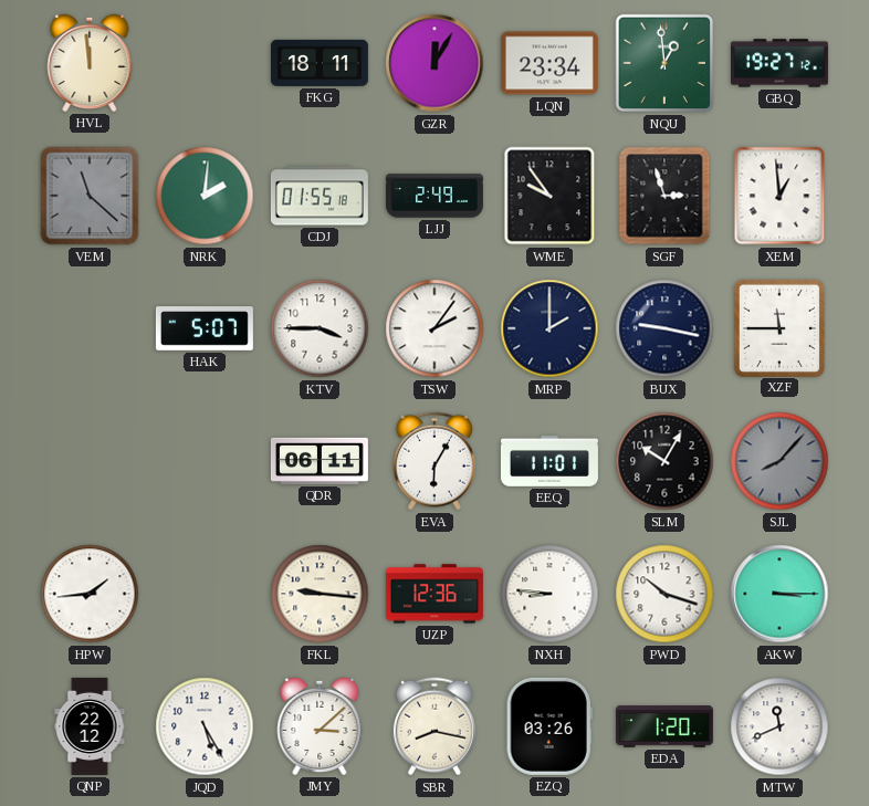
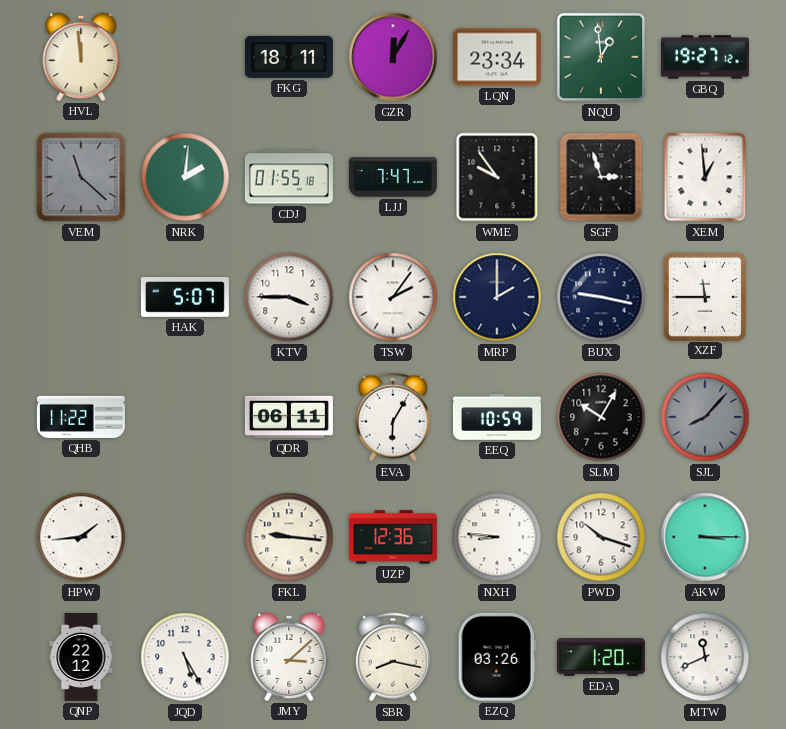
LJJ: 2:49 -> 7:47
QHB: none -> 11:22
EEQ: 11:01 -> 10:59
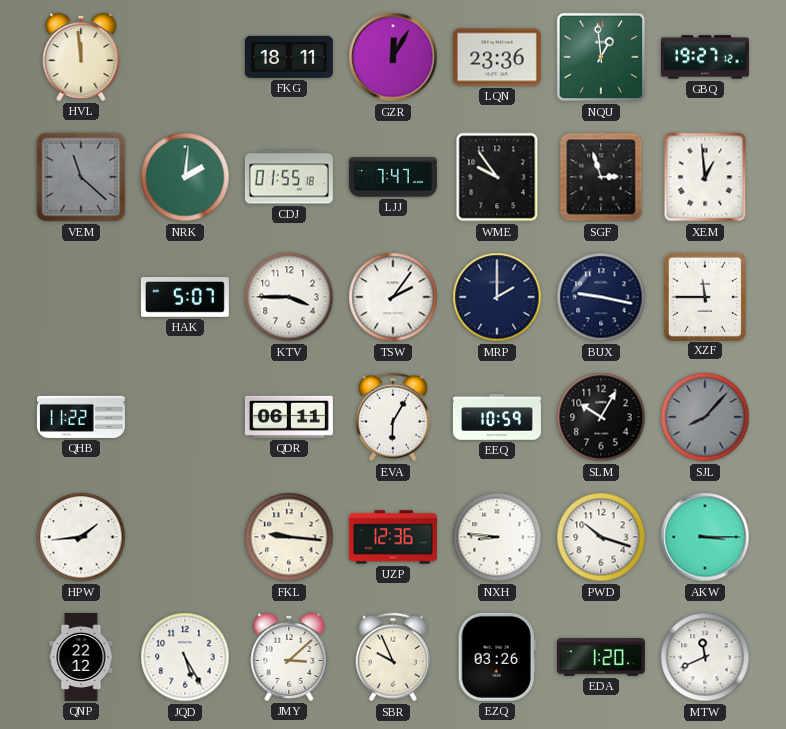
LQN: 23:34 -> 23:36
SBR: 8:17 -> 9:56
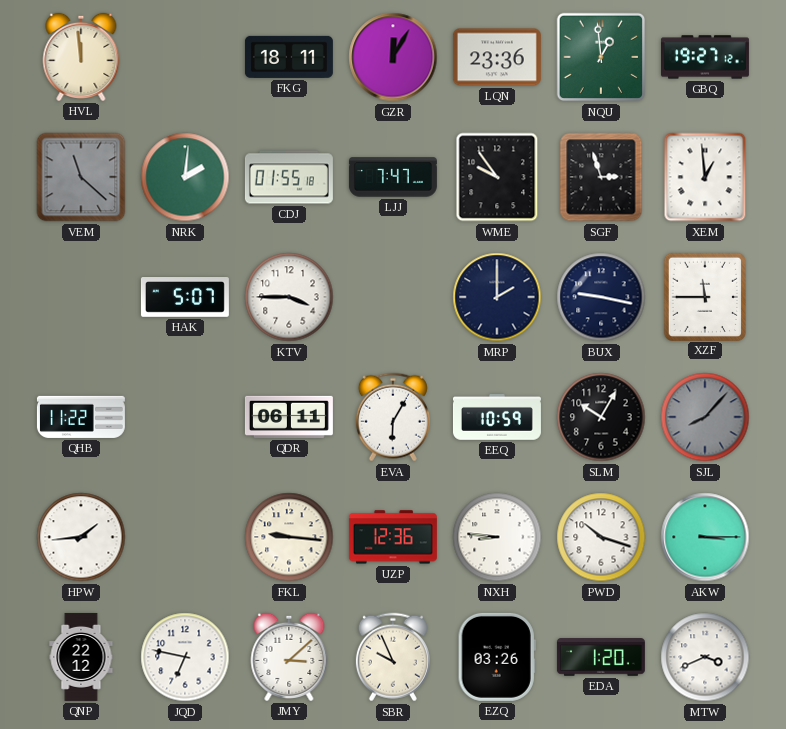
TSW: 2:06 -> none
JQD: 5:25 -> 6:47
MTW: 11:41 -> 3:41
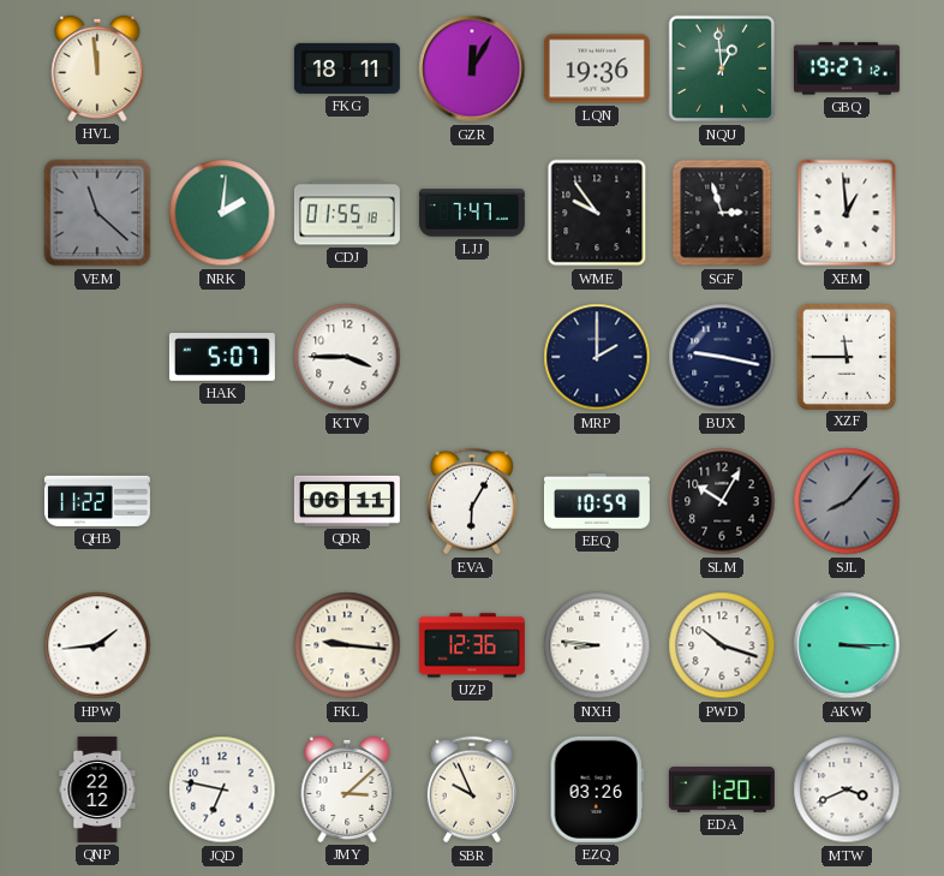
LQN: 23:36 -> 19:36
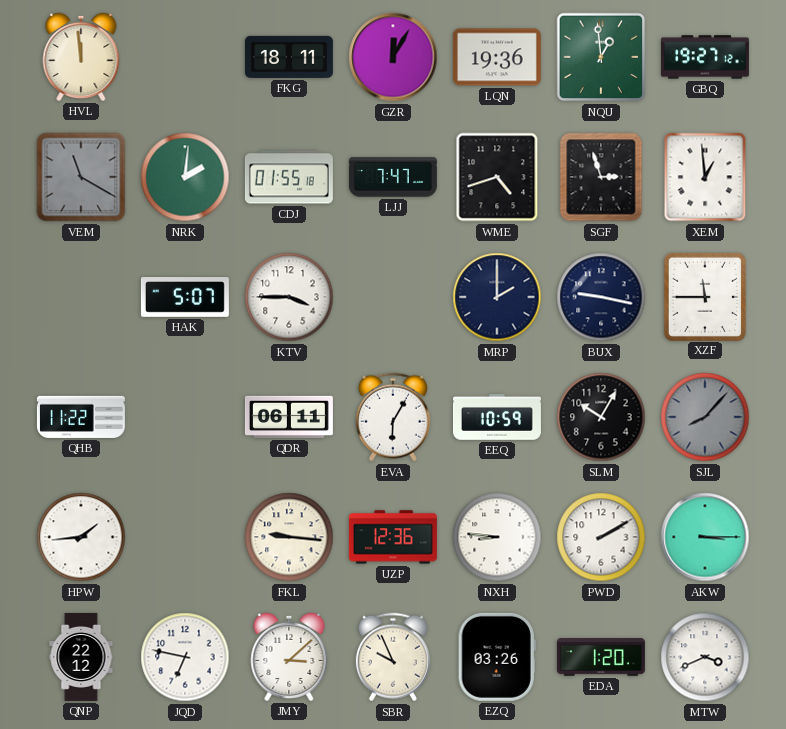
VEM: 11:22 -> 11:20
WME: 9:54 -> 4:42
PWD: 10:18 -> 2:10
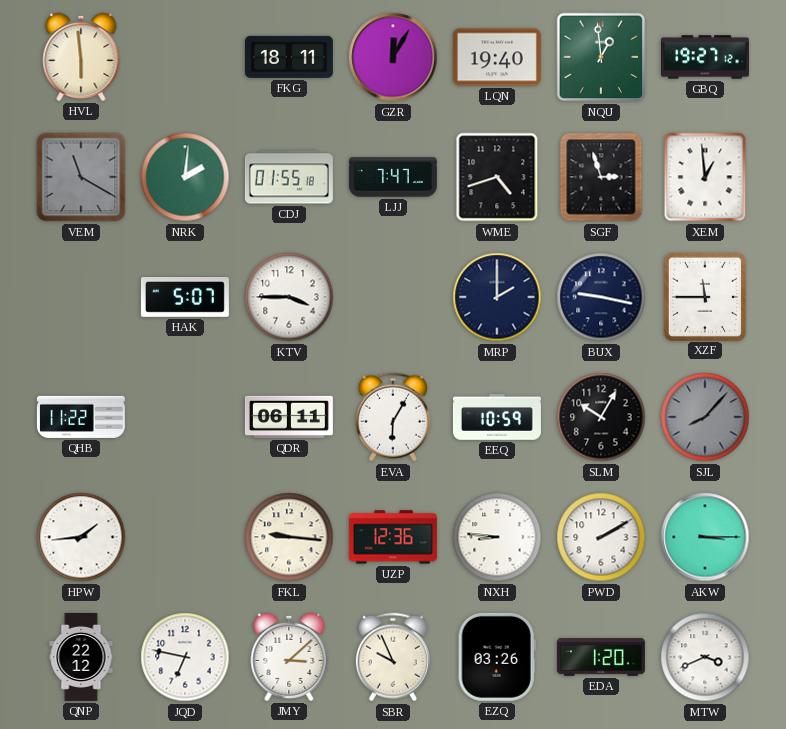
HVL: 11:59 -> 5:59
LQN: 19:36 -> 19:40
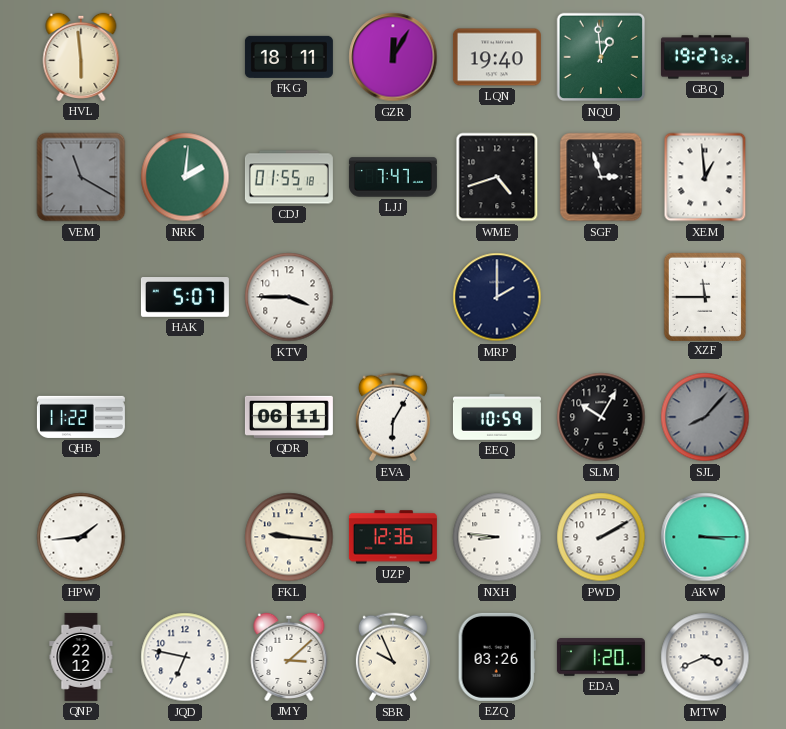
GBQ: 19:27:12 -> 19:27:52
BUX: 9:17 -> none
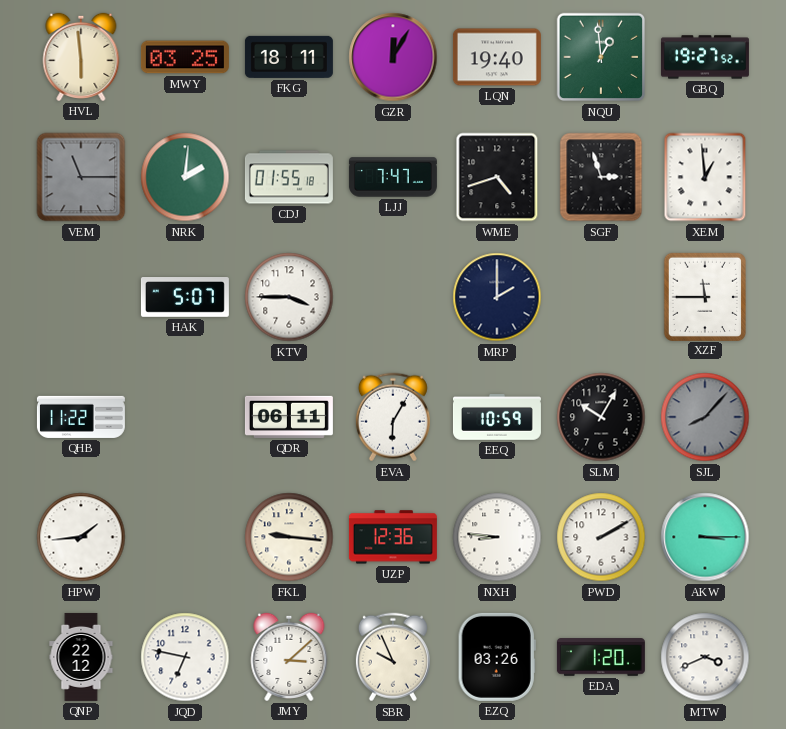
MWY: none -> 03:25
VEM: 11:20 -> 11:15
